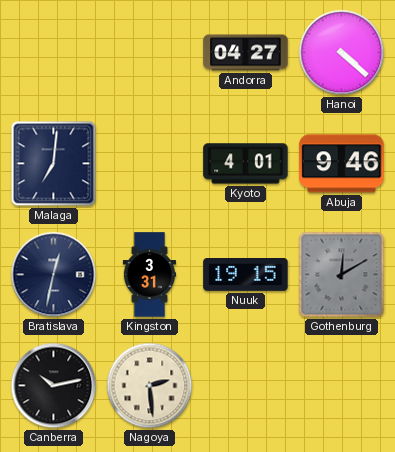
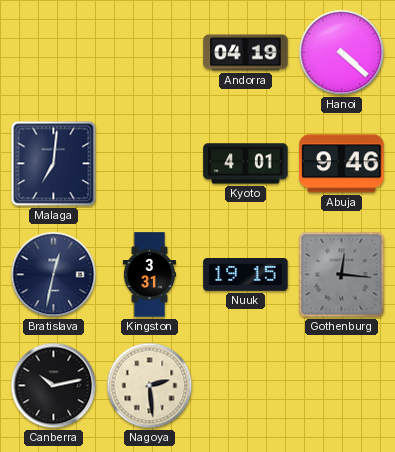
Andorra: 04:27 -> 04:19
Gothenburg: 12:10 -> 12:16
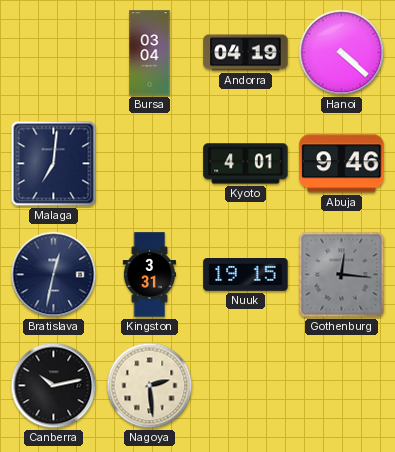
Bursa: none -> 03:04
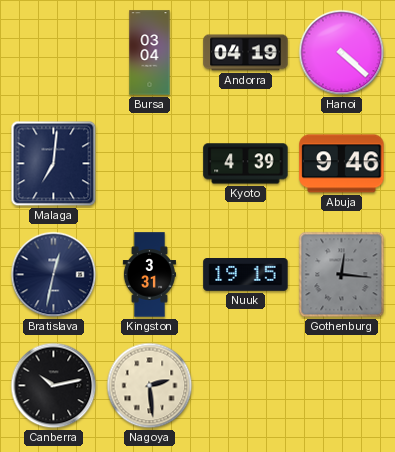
Kyoto: 4:01 -> 4:39
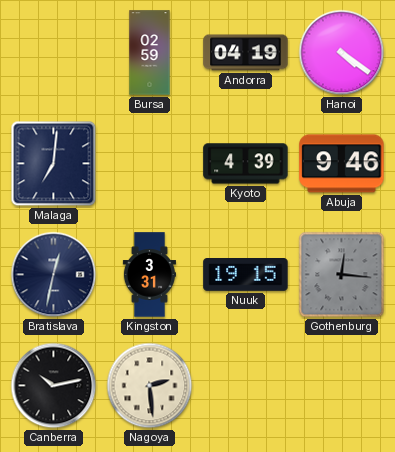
Bursa: 03:04 -> 02:59
Hanoi: 4:22 -> 4:21
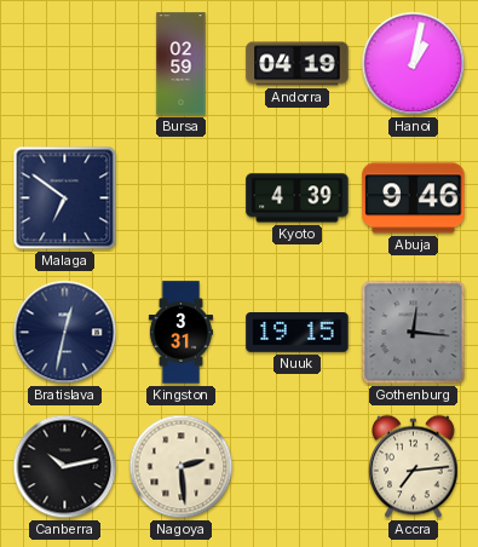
Hanoi: 4:21 -> 1:02
Malaga: 7:01 -> 6:51
Accra: none -> 7:14
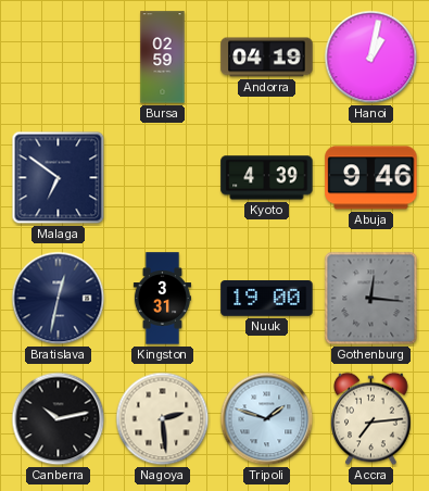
Nuuk: 19:15 -> 19:00
Tripoli: none -> 1:48
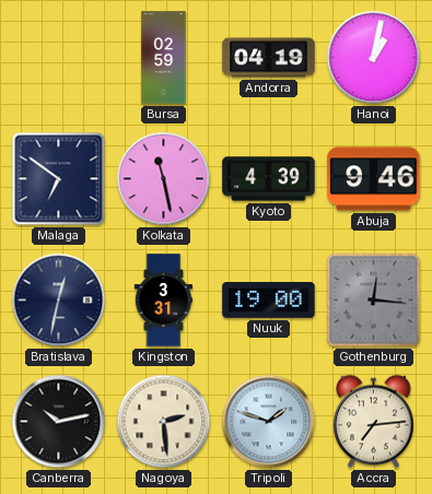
Kolkata: none -> 11:28
